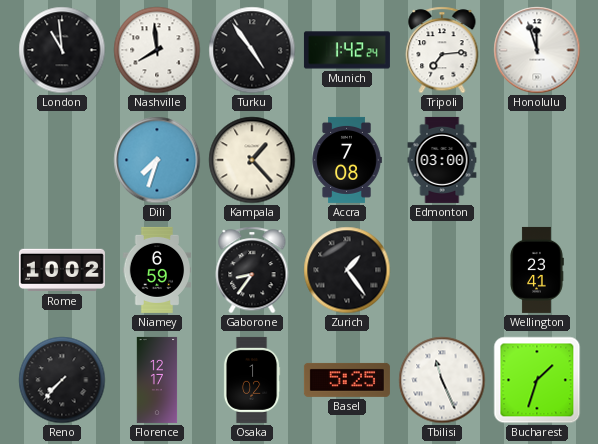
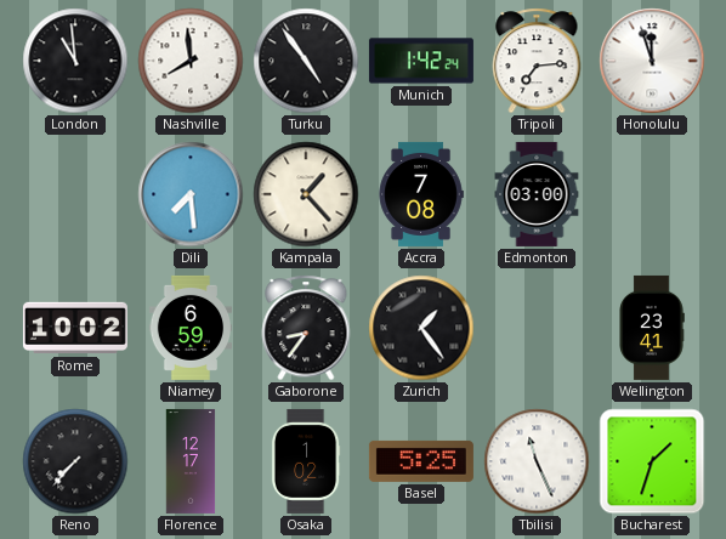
Dili: 7:33 -> 7:29
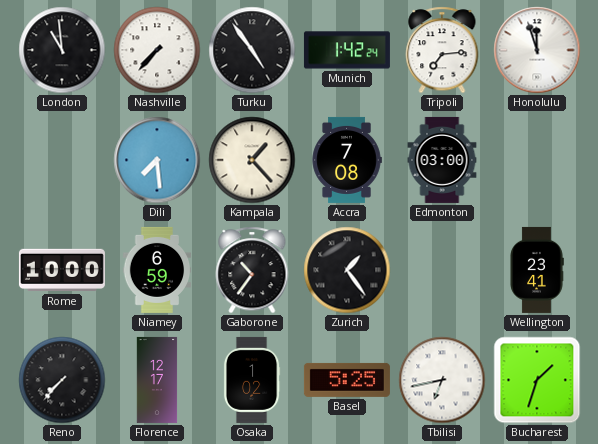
Nashville: 7:59 -> 7:37
Rome: 10:02 -> 10:00
Gaborone: 8:36 -> 10:36
Tbilisi: 11:26 -> 6:43
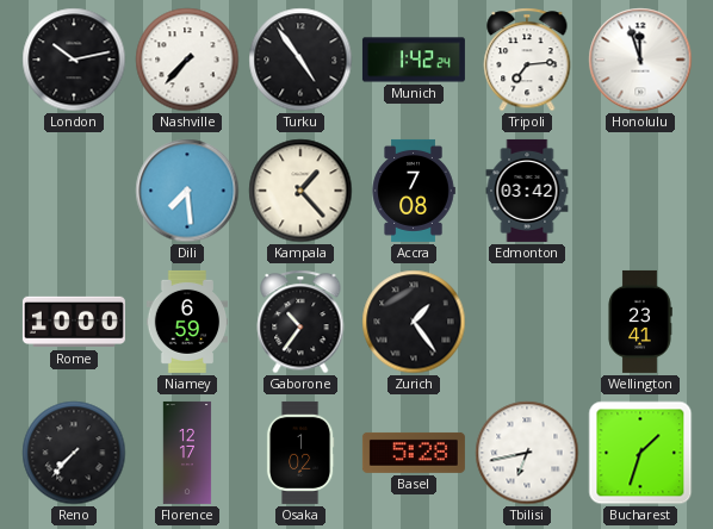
London: 10:59 -> 10:13
Edmonton: 03:00 -> 03:42
Basel: 5:25 -> 5:28
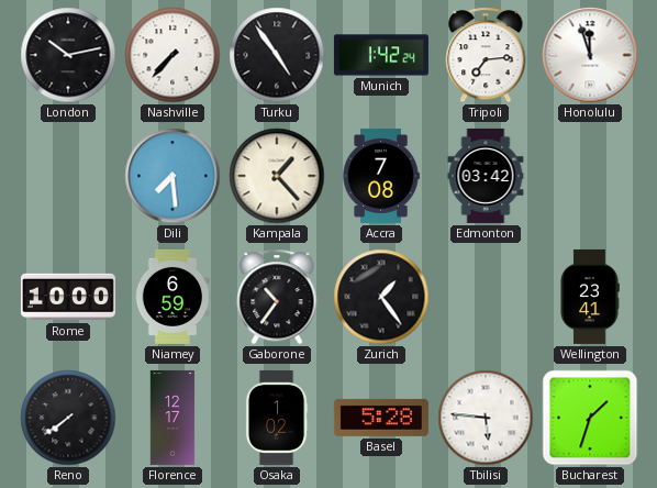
Reno: 7:37 -> 7:39
Tbilisi: 6:43 -> 5:46
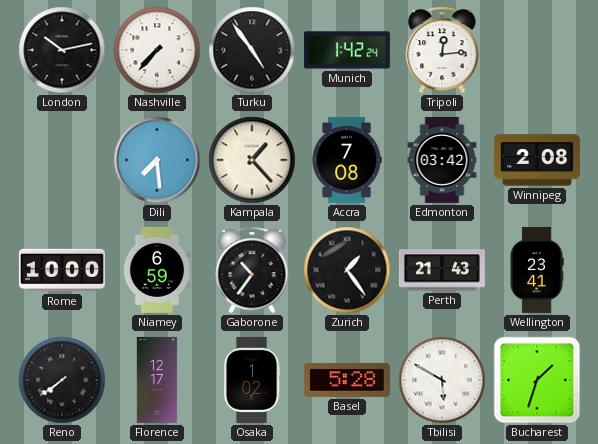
Tripoli: 7:14 -> 12:14
Honolulu: 11:57 -> none
Winnipeg: none -> 2:08
Perth: none -> 21:43
Tbilisi: 5:46 -> 5:50
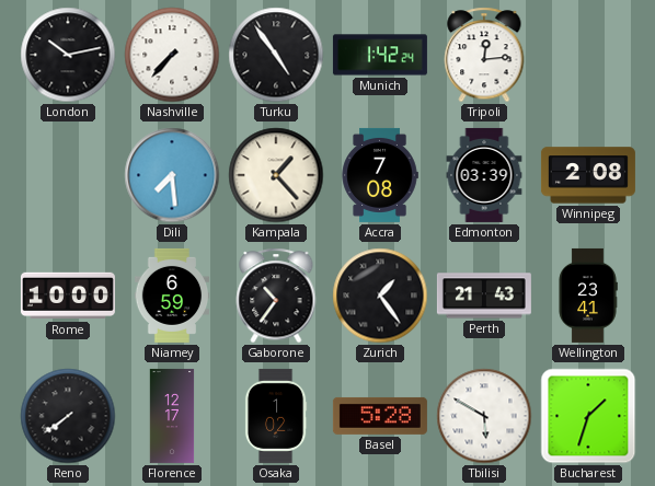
Edmonton: 03:42 -> 03:39
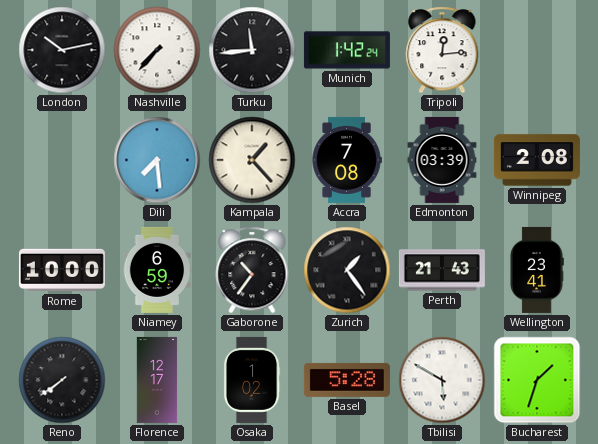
Turku: 4:54 -> 11:44
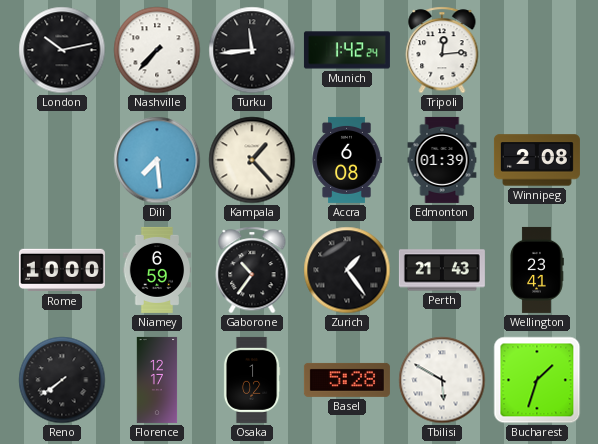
Accra: 7:08 -> 6:08
Edmonton: 03:39 -> 01:39
